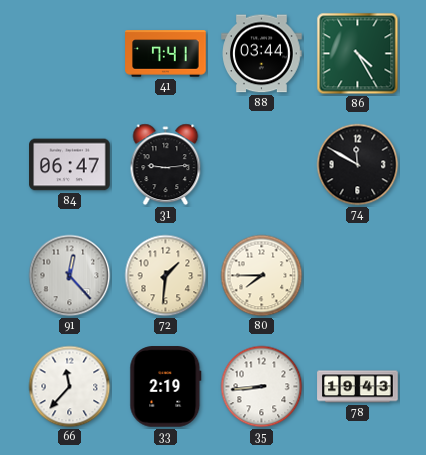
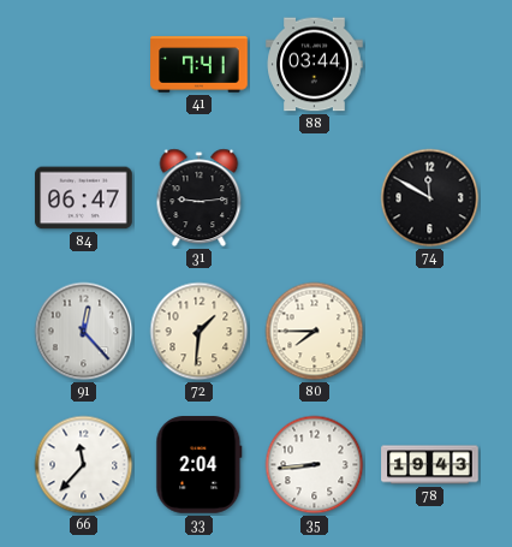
86: 4:25 -> none
33: 2:19 -> 2:04
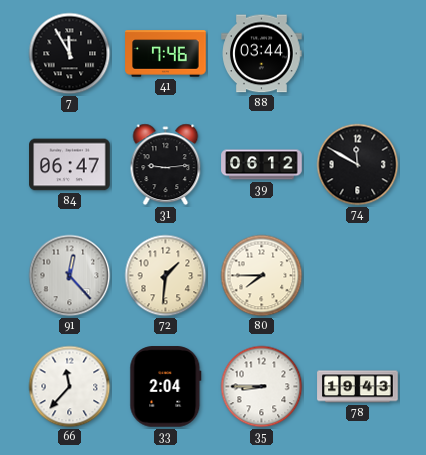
7: none -> 11:55
41: 7:41 -> 7:46
39: none -> 06:12
35: 8:44 -> 8:45
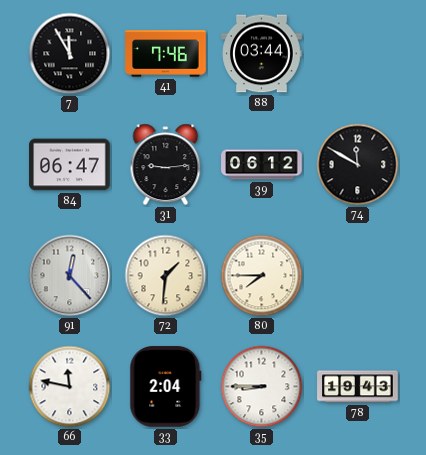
66: 11:37 -> 11:47
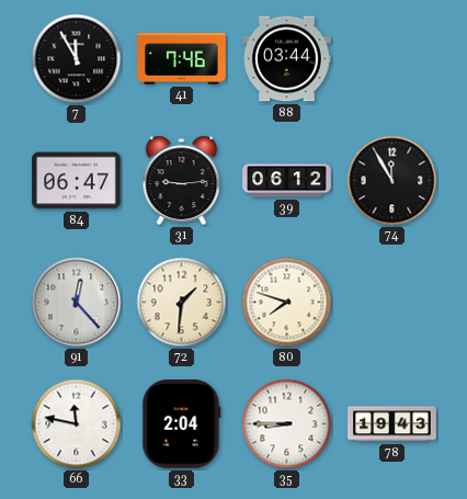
74: 11:50 -> 11:55
80: 7:45 -> 7:48
